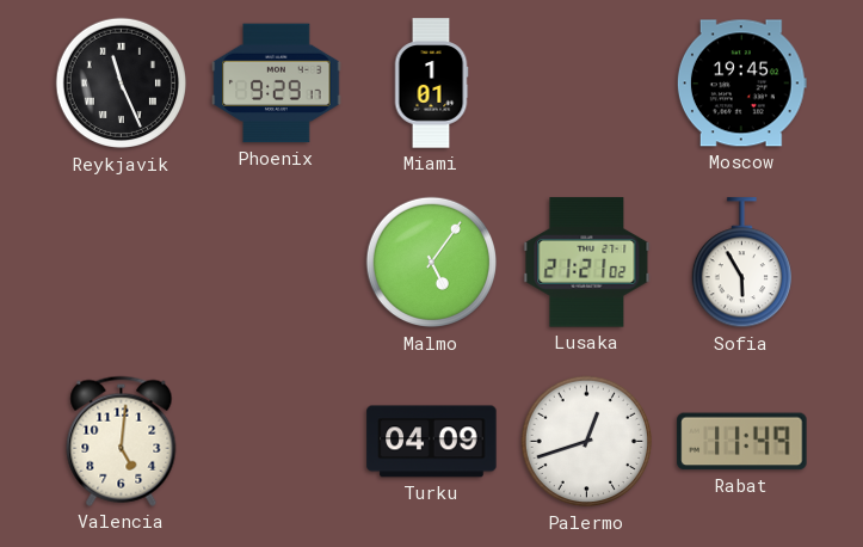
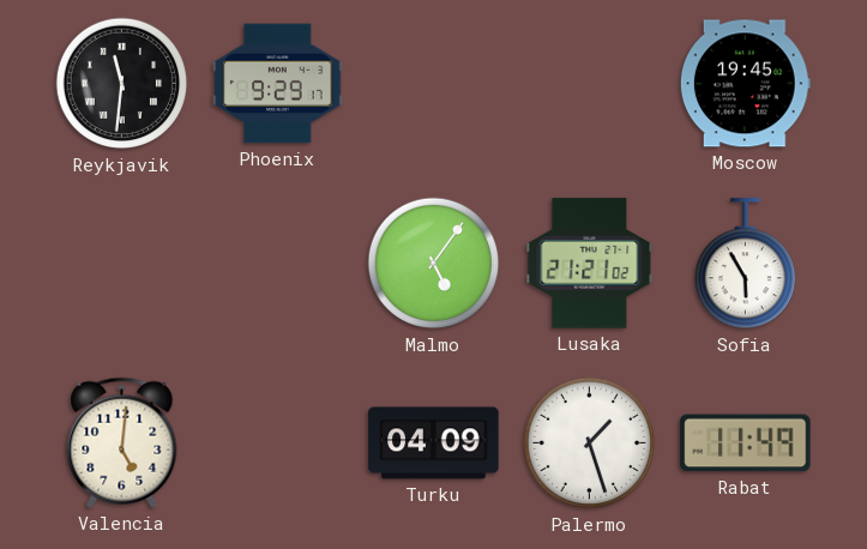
Reykjavik: 11:26 -> 11:31
Miami: 1:01 -> none
Palermo: 12:42 -> 1:27
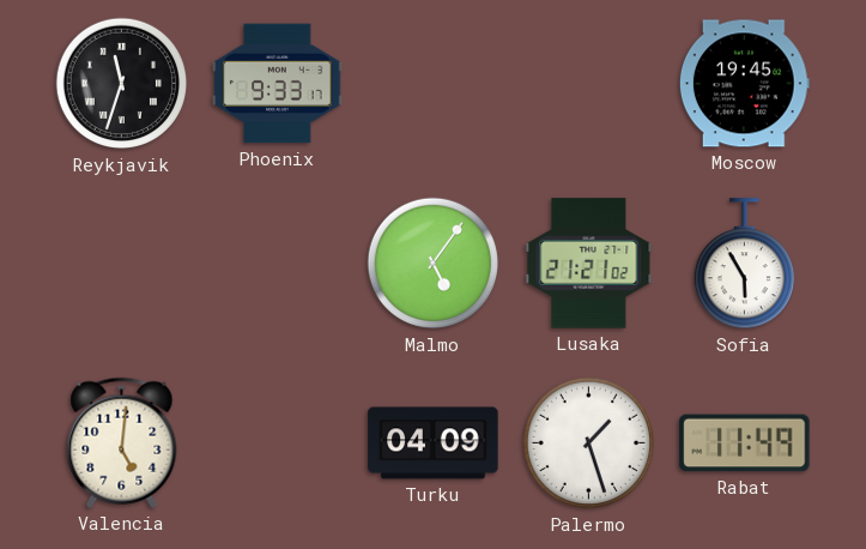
Reykjavik: 11:31 -> 11:33
Phoenix: 9:29 -> 9:33
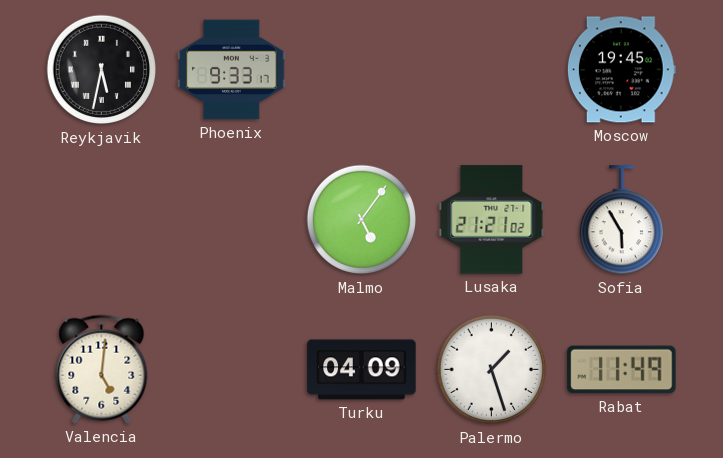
Reykjavik: 11:33 -> 5:32
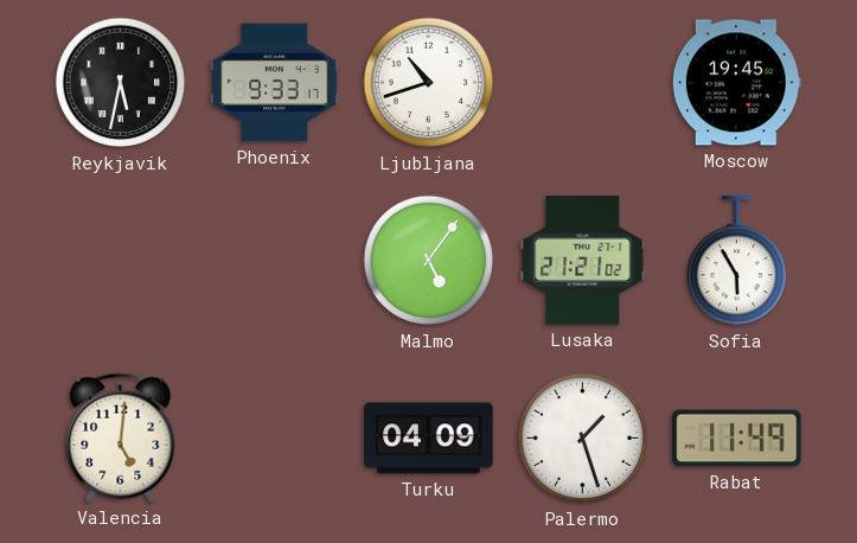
Ljubljana: none -> 10:42
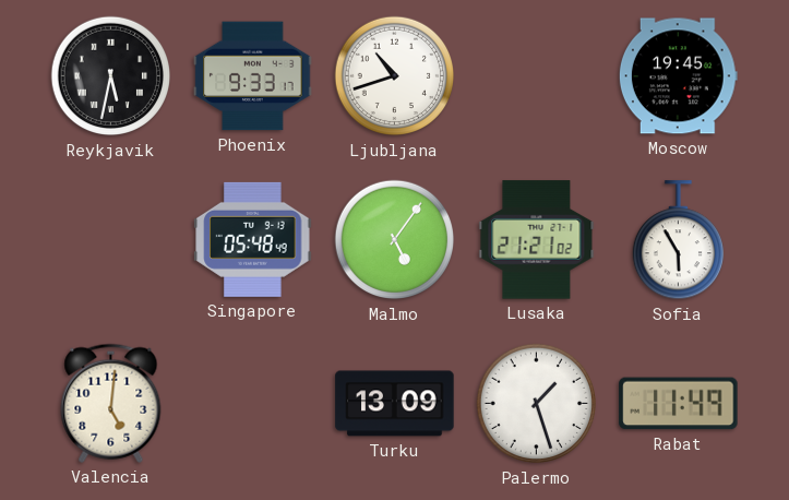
Singapore: none -> 05:48
Turku: 04:09 -> 13:09
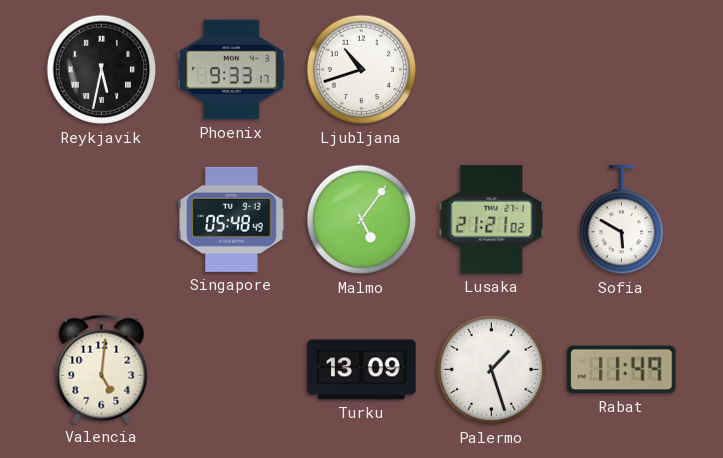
Moscow: 19:45 -> none
Sofia: 5:55 -> 5:50
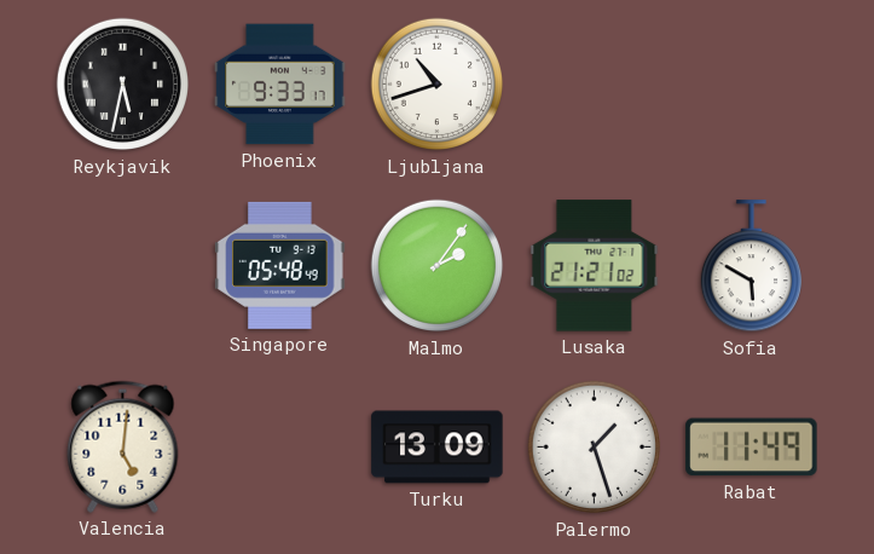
Malmo: 5:06 -> 2:06
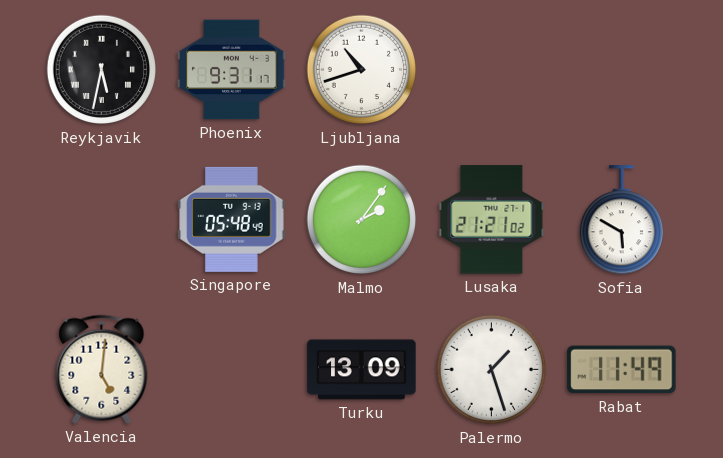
Phoenix: 9:33 -> 9:31
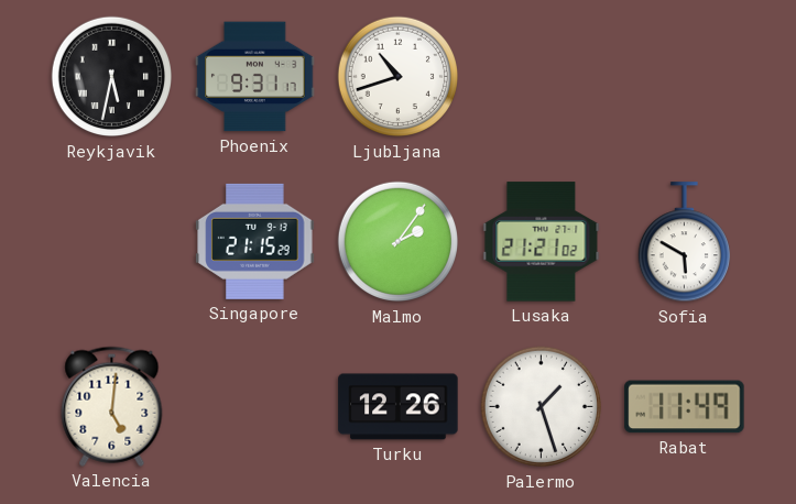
Singapore: 05:48 -> 21:15
Turku: 13:09 -> 12:26
